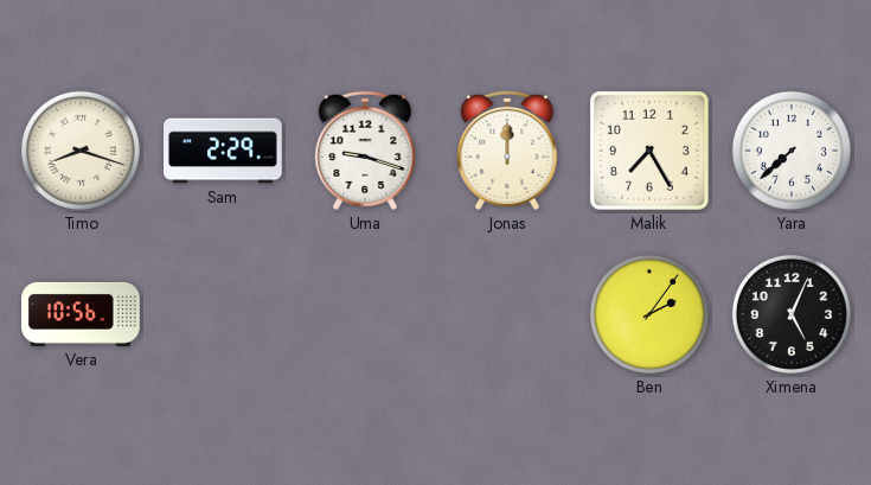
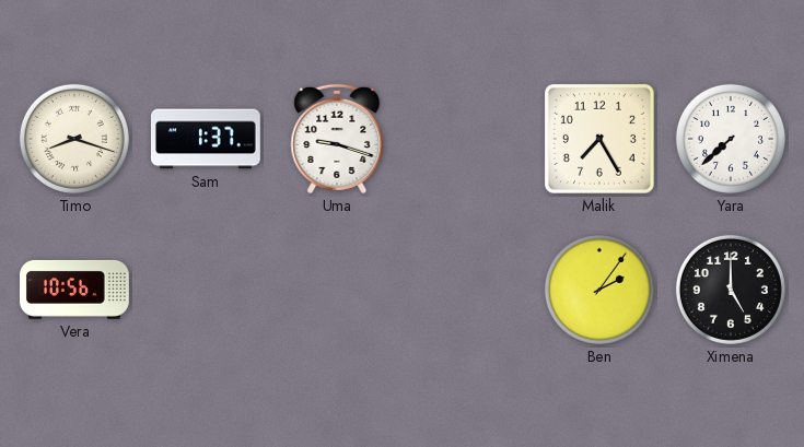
Sam: 2:29 -> 1:37
Jonas: 12:00 -> none
Ximena: 5:04 -> 5:00
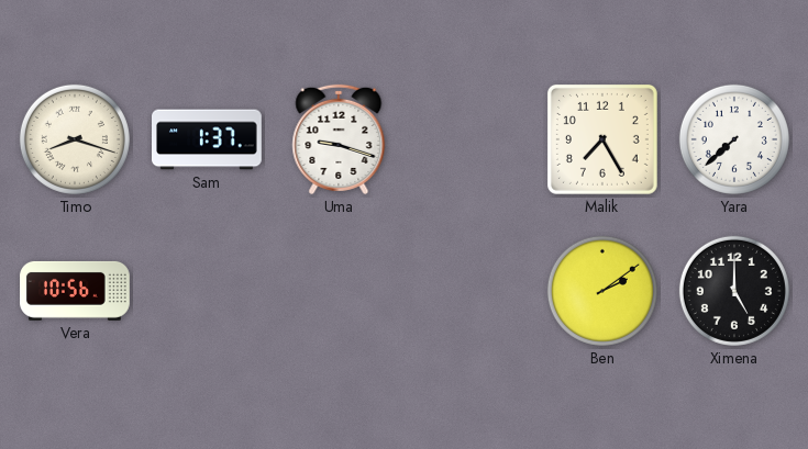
Ben: 2:06 -> 2:09
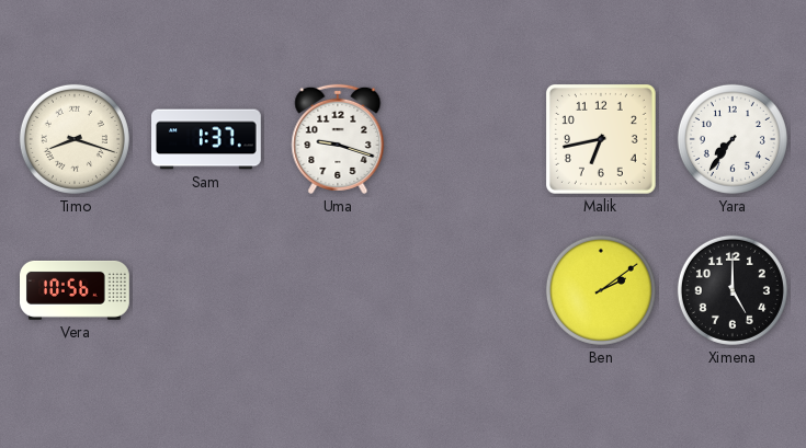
Malik: 7:25 -> 6:43
Yara: 7:38 -> 7:36
